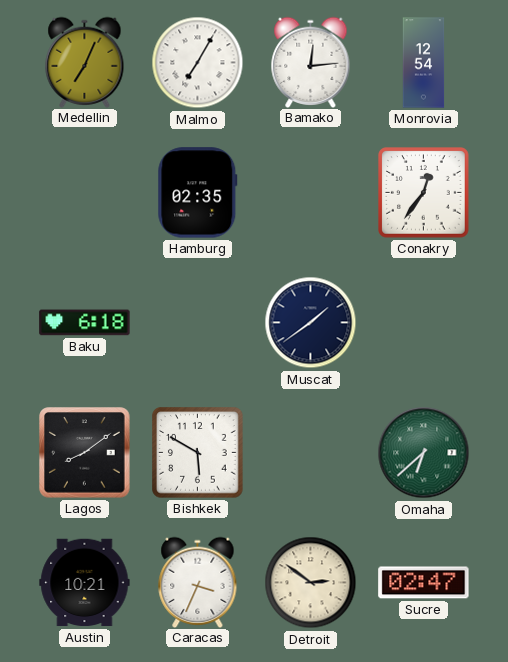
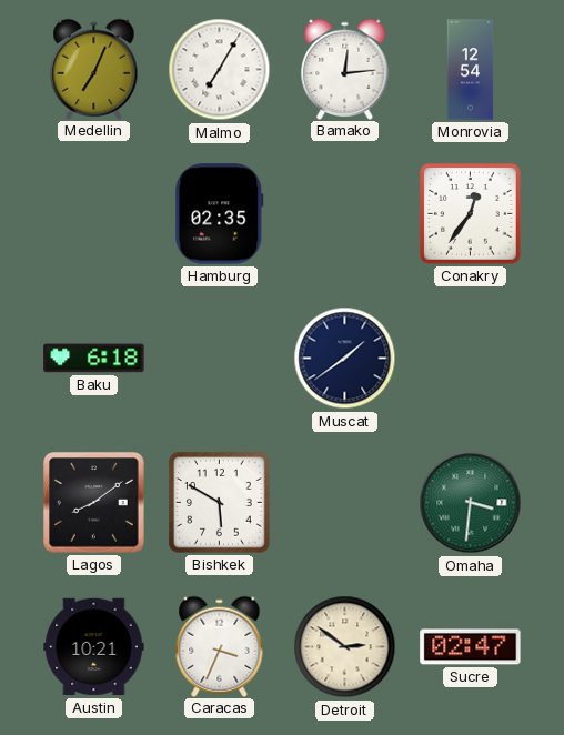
Omaha: 6:38 -> 3:31
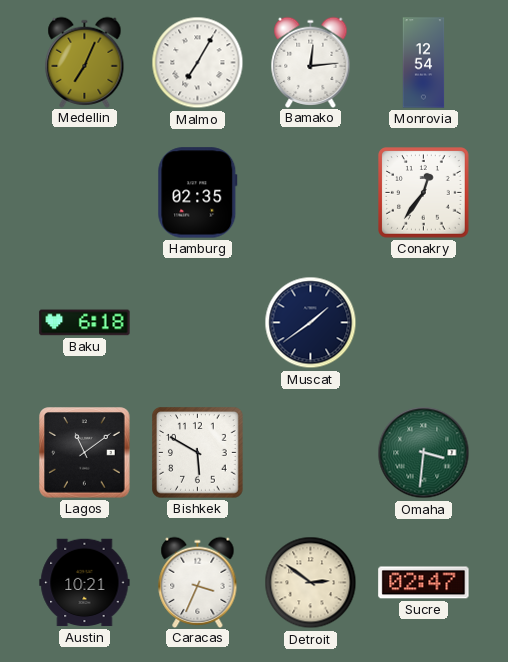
Lagos: 8:09 -> 11:09
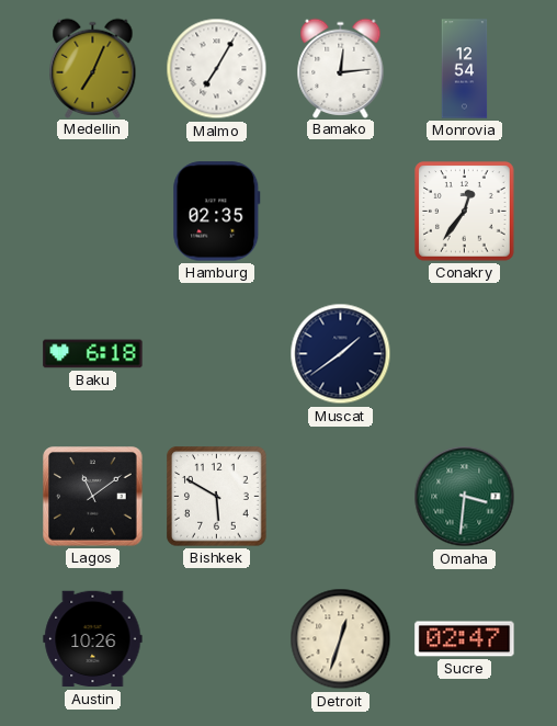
Austin: 10:21 -> 10:26
Caracas: 3:34 -> none
Detroit: 2:51 -> 12:33
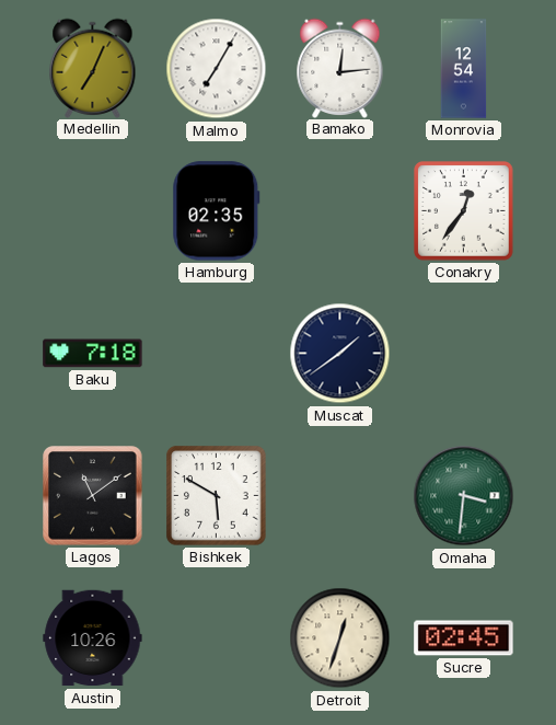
Baku: 6:18 -> 7:18
Sucre: 02:47 -> 02:45
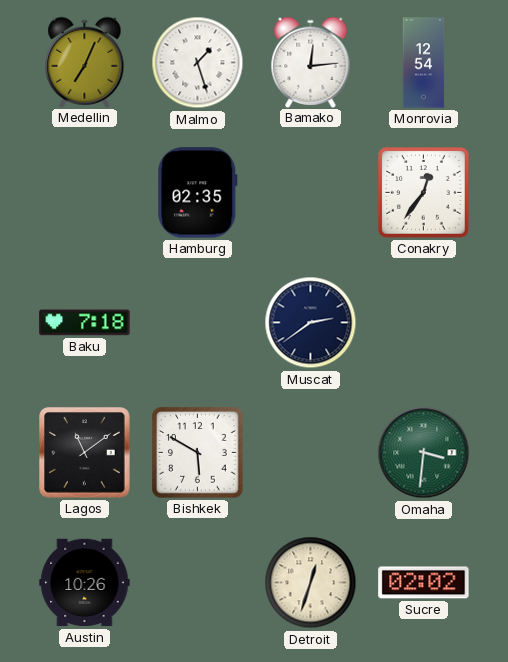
Malmo: 7:05 -> 1:27
Muscat: 1:39 -> 2:39
Sucre: 02:45 -> 02:02
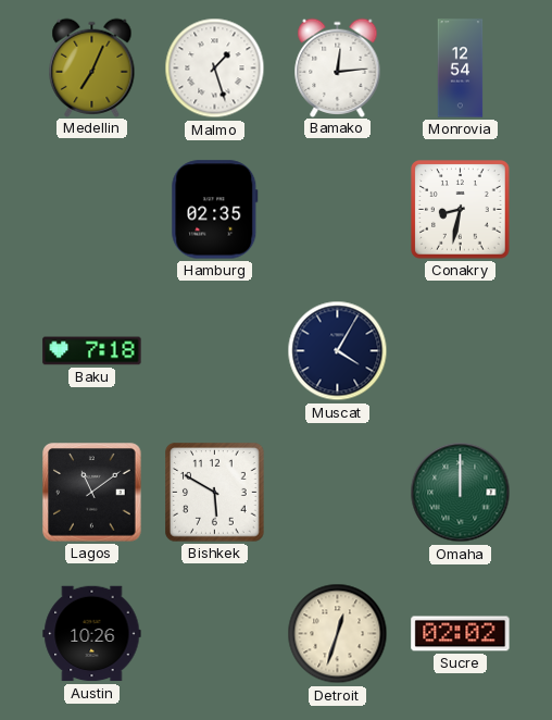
Conakry: 12:36 -> 8:32
Muscat: 2:39 -> 4:05
Omaha: 3:31 -> 12:00
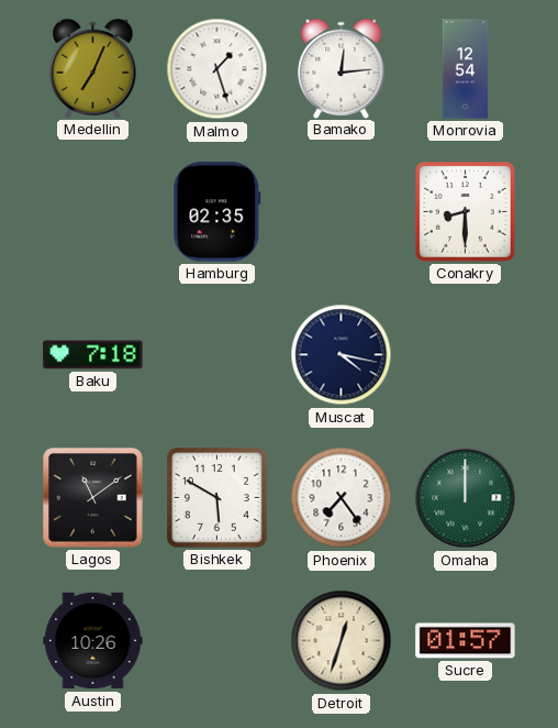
Conakry: 8:32 -> 8:30
Muscat: 4:05 -> 4:17
Phoenix: none -> 7:24
Sucre: 02:02 -> 01:57
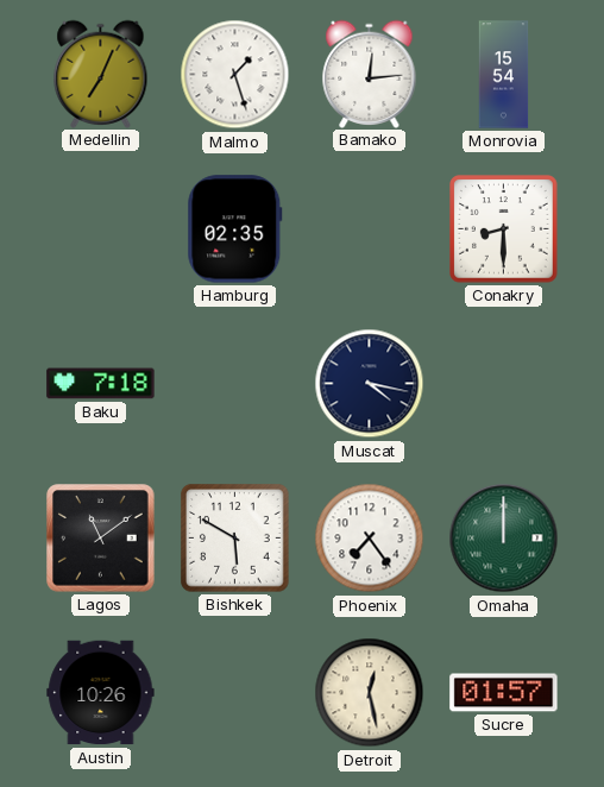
Monrovia: 12:54 -> 15:54
Detroit: 12:33 -> 12:28
